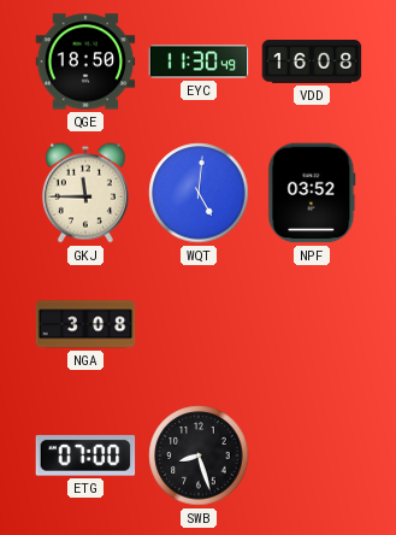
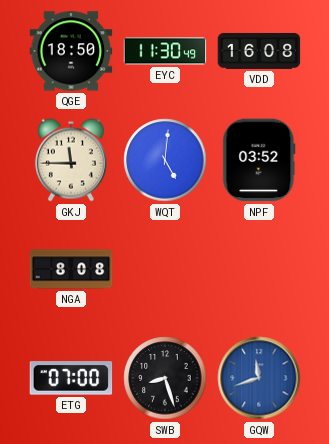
NGA: 3:08 -> 8:08
GQW: none -> 11:42
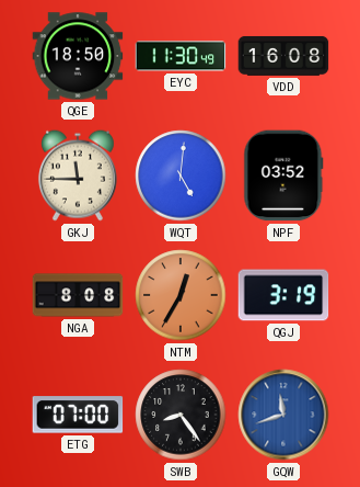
NTM: none -> 12:35
QGJ: none -> 3:19
SWB: 8:27 -> 8:24
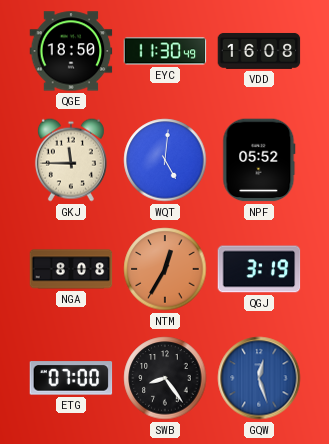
NPF: 03:52 -> 05:52
GQW: 11:42 -> 12:27
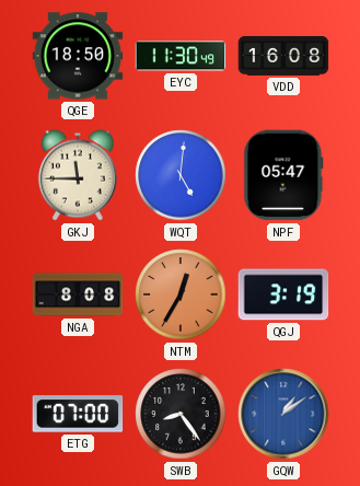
NPF: 05:52 -> 05:47
GQW: 12:27 -> 1:09
